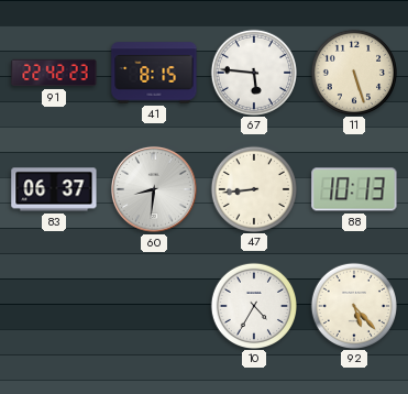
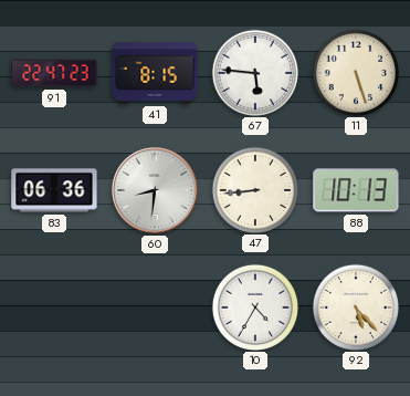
91: 22:42 -> 22:47
83: 06:37 -> 06:36
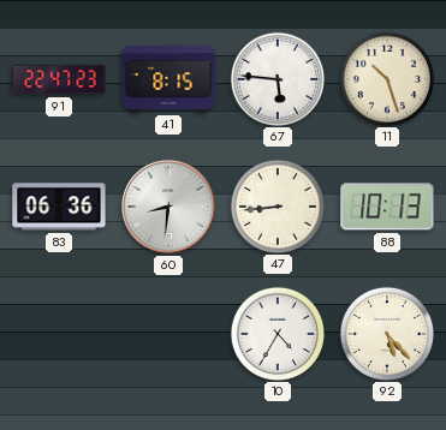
11: 5:27 -> 10:27
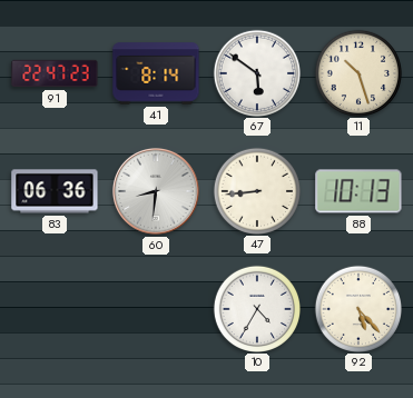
41: 8:15 -> 8:14
67: 5:46 -> 5:51
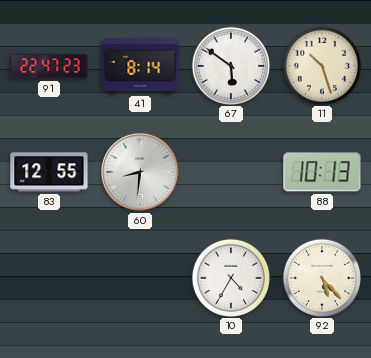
83: 06:36 -> 12:55
47: 8:44 -> none
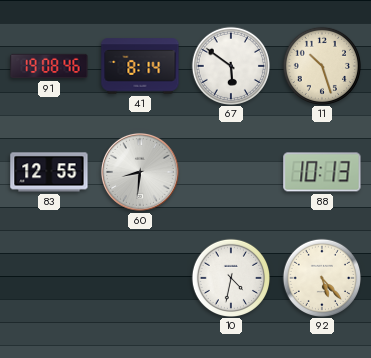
91: 22:47 -> 19:08
10: 4:35 -> 4:32
